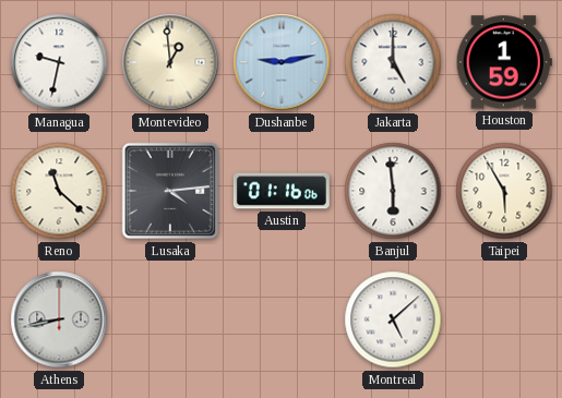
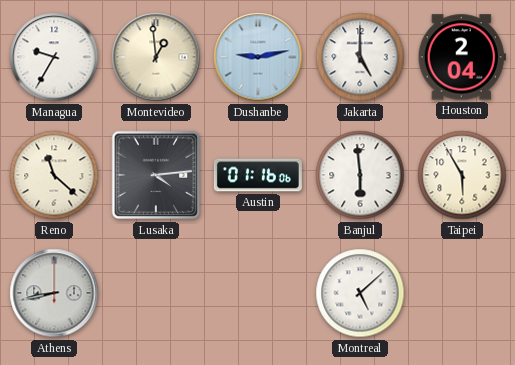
Managua: 9:32 -> 9:35
Houston: 1:59 -> 2:04
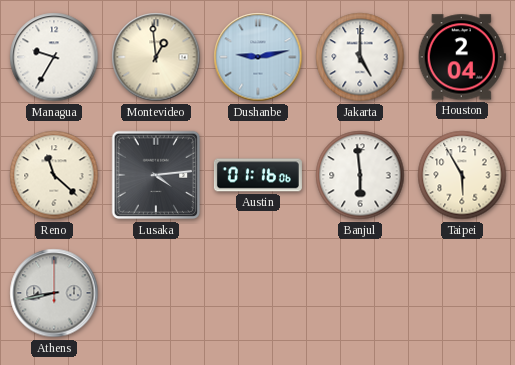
Montreal: 5:08 -> none
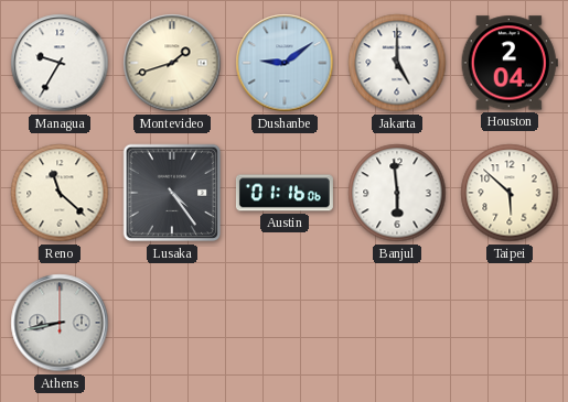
Montevideo: 12:59 -> 1:42
Dushanbe: 9:13 -> 9:09
Lusaka: 4:14 -> 4:24
Taipei: 5:55 -> 5:52
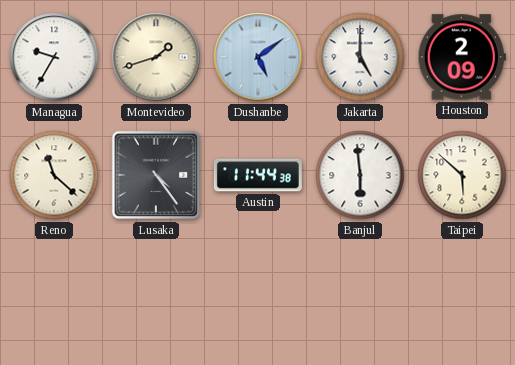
Dushanbe: 9:09 -> 5:09
Houston: 2:04 -> 2:09
Austin: 01:16 -> 11:44
Athens: 8:43 -> none
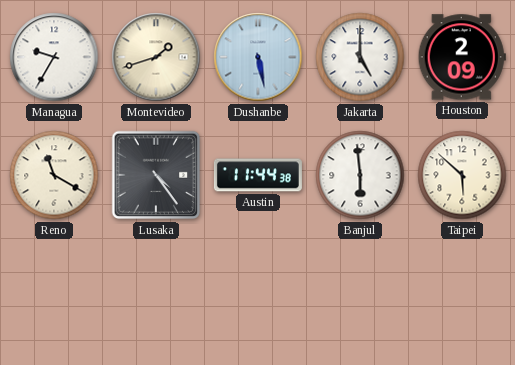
Dushanbe: 5:09 -> 5:28
Reno: 11:22 -> 11:20
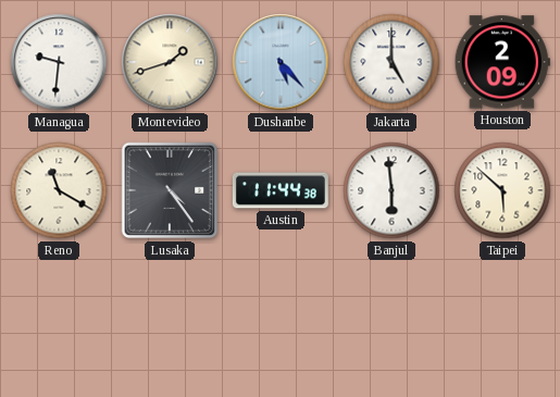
Managua: 9:35 -> 9:31
Dushanbe: 5:28 -> 5:23
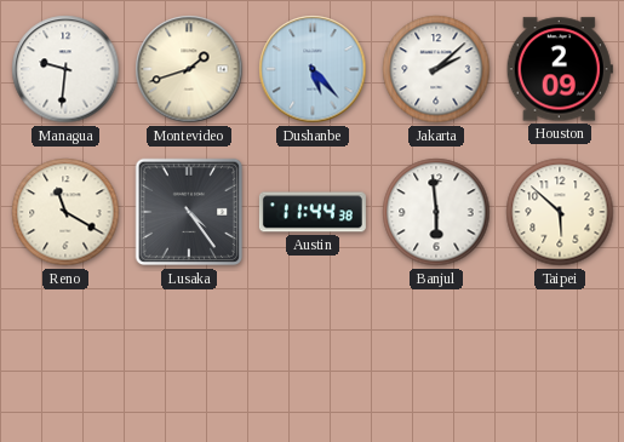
Jakarta: 5:00 -> 2:08
